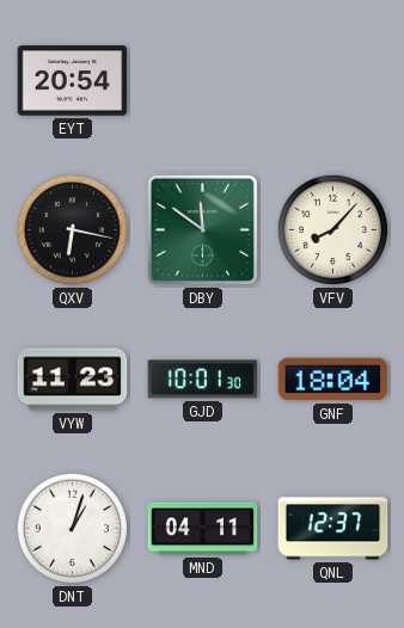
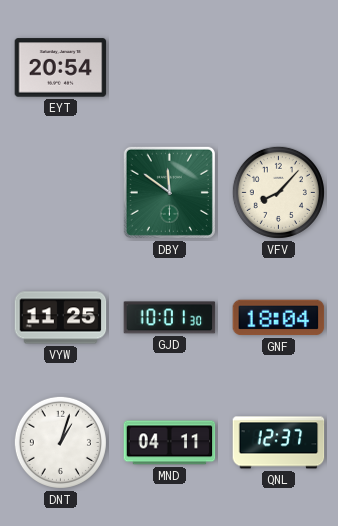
QXV: 6:17 -> none
VYW: 11:23 -> 11:25
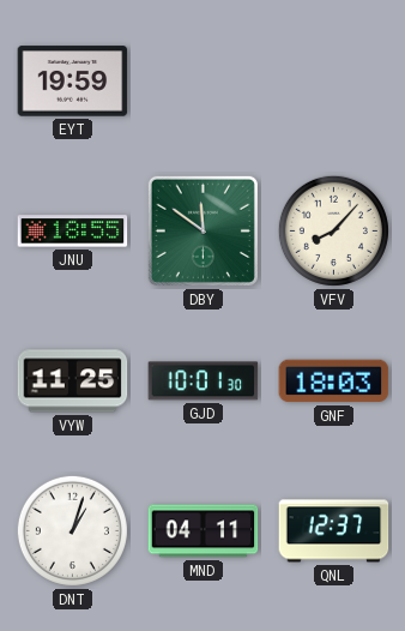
EYT: 20:54 -> 19:59
JNU: none -> 18:55
GNF: 18:04 -> 18:03
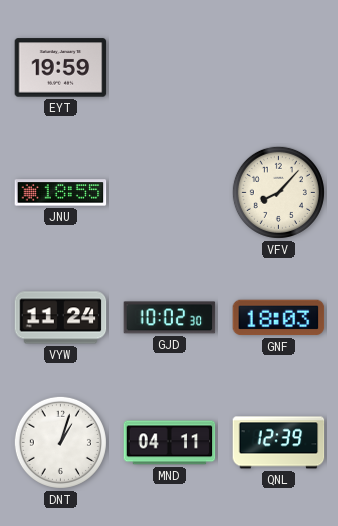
DBY: 11:51 -> none
VYW: 11:25 -> 11:24
GJD: 10:01 -> 10:02
QNL: 12:37 -> 12:39
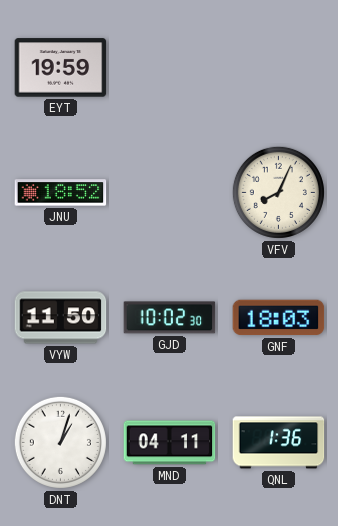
JNU: 18:55 -> 18:52
VFV: 8:07 -> 8:04
VYW: 11:24 -> 11:50
QNL: 12:39 -> 1:36
